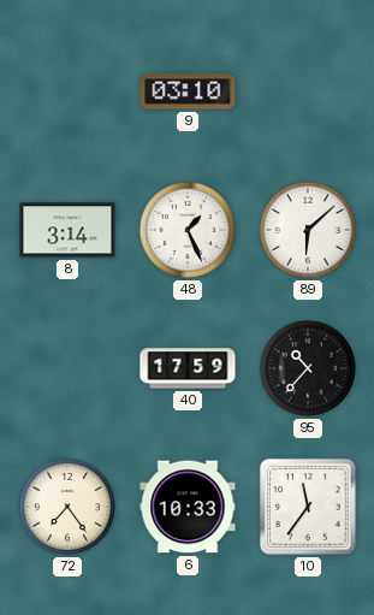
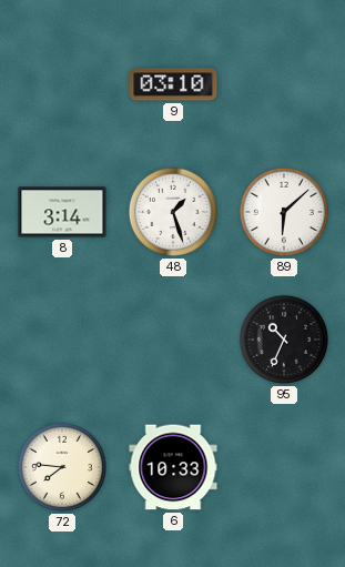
48: 1:26 -> 1:27
40: 17:59 -> none
95: 10:37 -> 10:34
72: 7:24 -> 7:46
10: 11:36 -> none
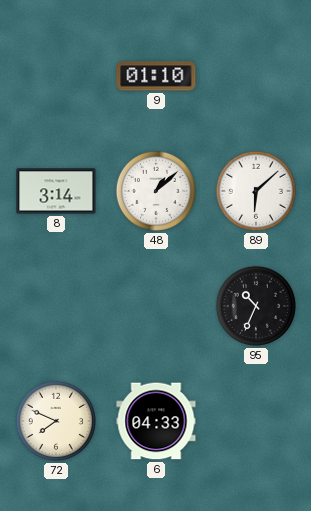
9: 03:10 -> 01:10
48: 1:27 -> 1:08
72: 7:46 -> 7:49
6: 10:33 -> 04:33
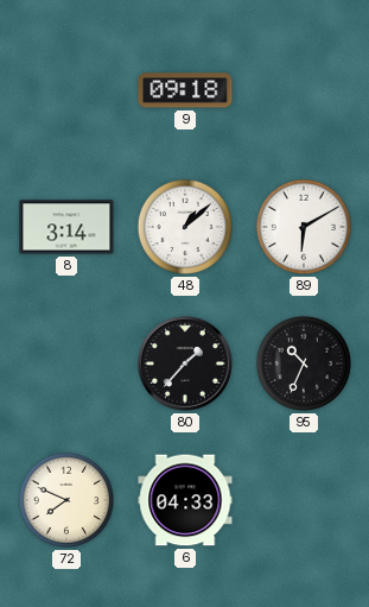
9: 01:10 -> 09:18
89: 6:08 -> 6:10
80: none -> 1:37
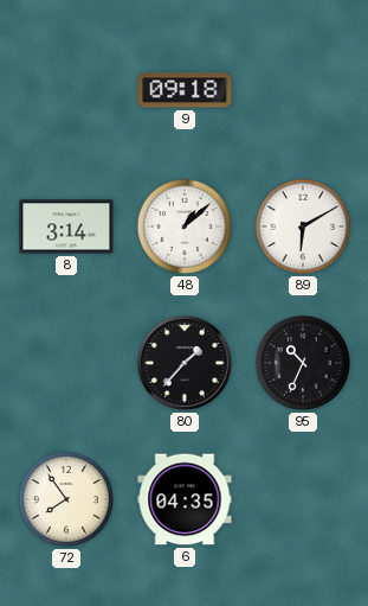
72: 7:49 -> 7:54
6: 04:33 -> 04:35
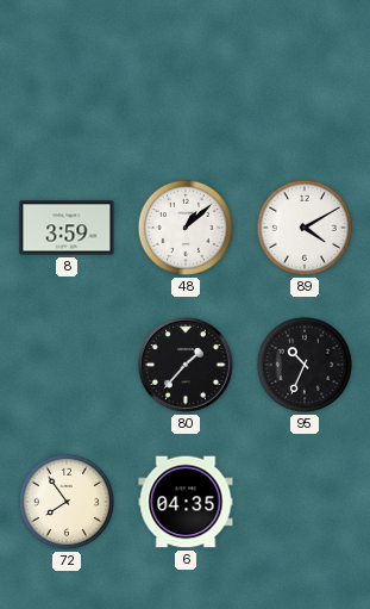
9: 09:18 -> none
8: 3:14 -> 3:59
89: 6:10 -> 4:10
